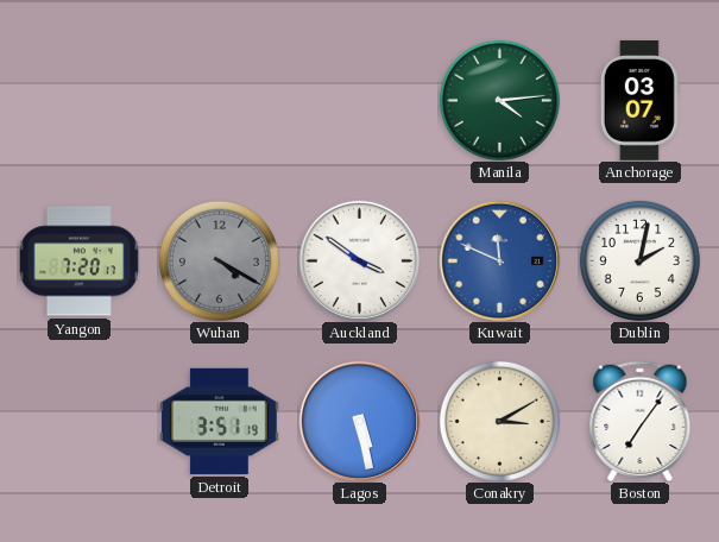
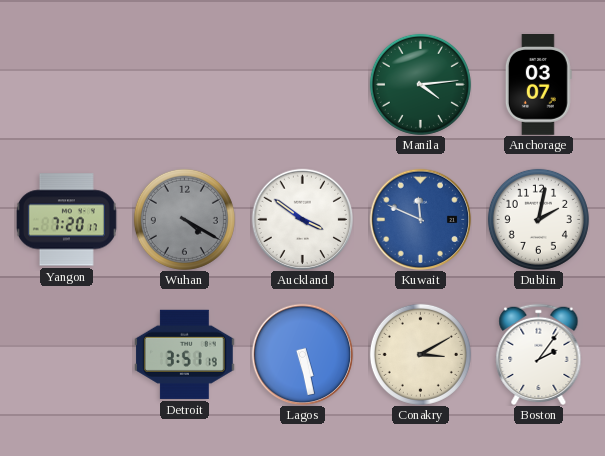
Boston: 7:06 -> 2:06
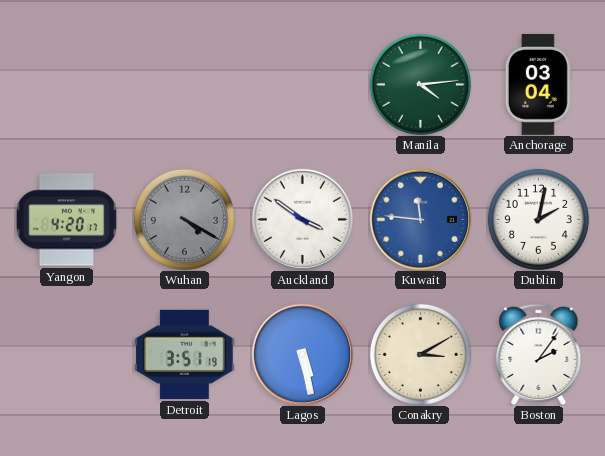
Anchorage: 03:07 -> 03:04
Yangon: 7:20 -> 4:20
Kuwait: 11:49 -> 11:46
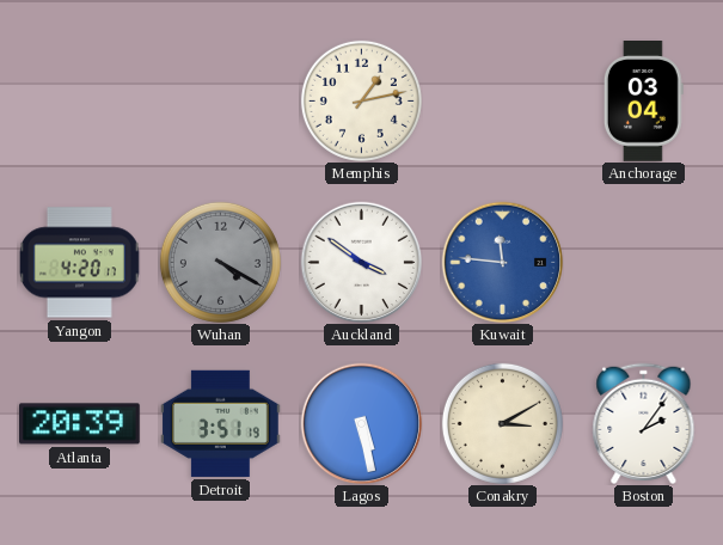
Memphis: none -> 1:13
Manila: 4:14 -> none
Dublin: 2:02 -> none
Atlanta: none -> 20:39
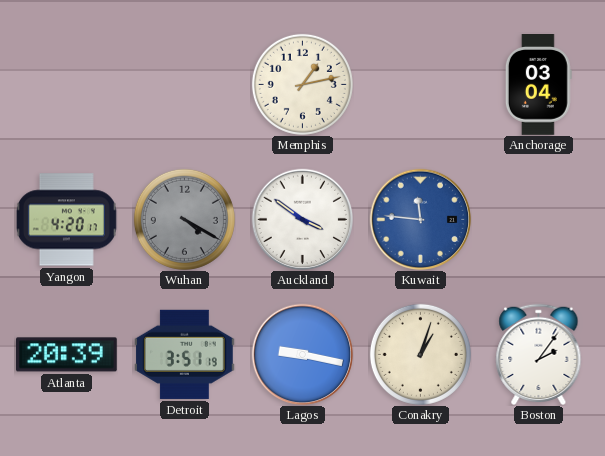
Lagos: 5:28 -> 9:17
Conakry: 3:10 -> 1:03
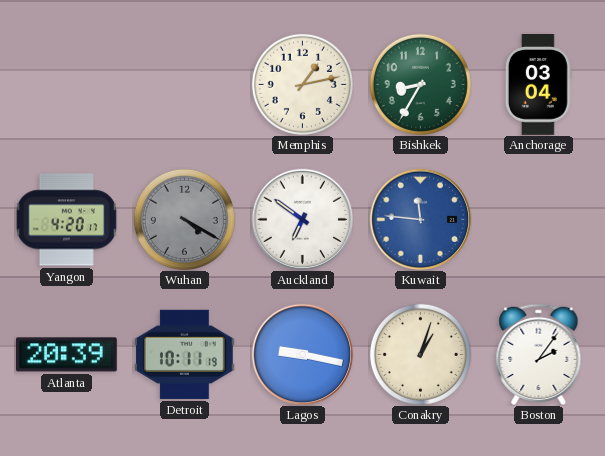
Bishkek: none -> 8:35
Auckland: 3:51 -> 6:51
Detroit: 3:51 -> 10:11
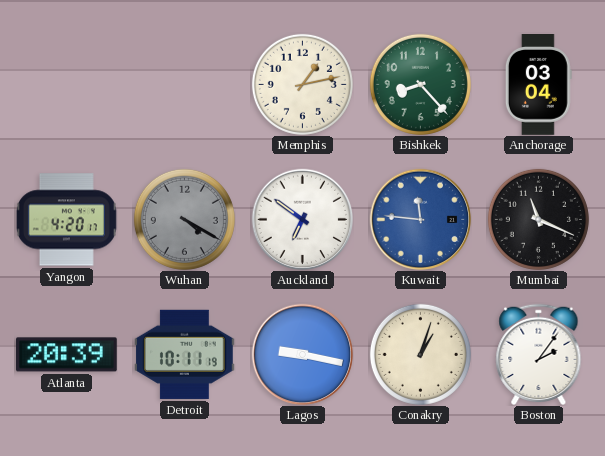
Bishkek: 8:35 -> 8:23
Mumbai: none -> 11:19
